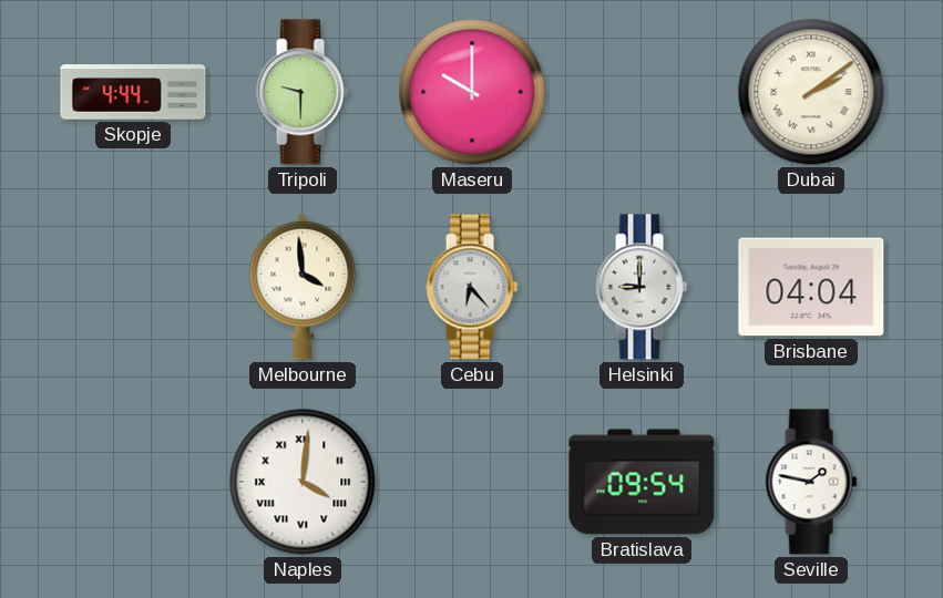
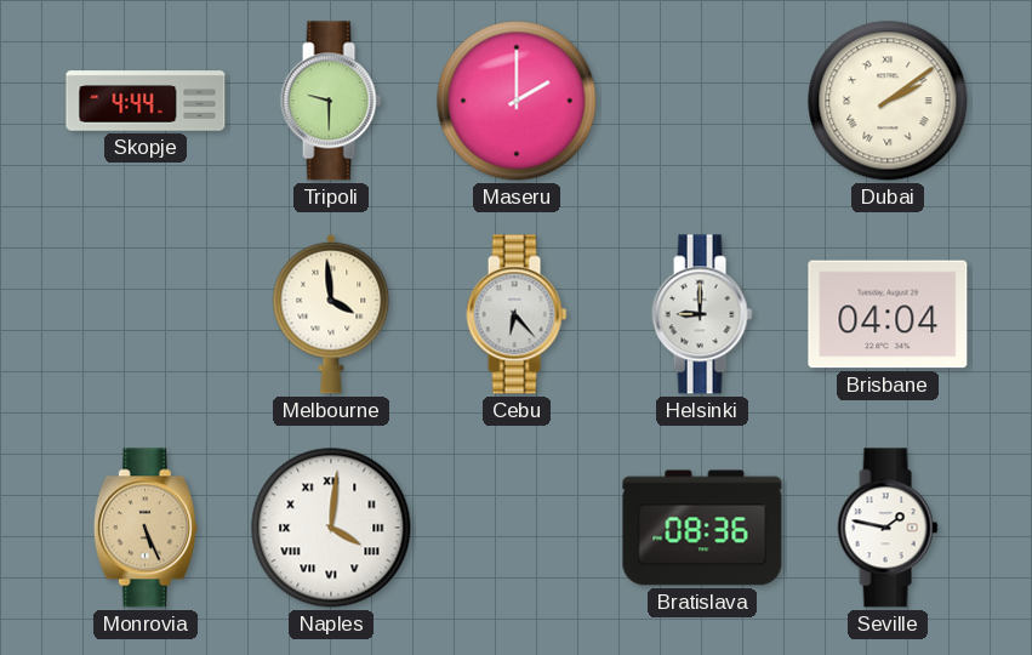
Maseru: 10:00 -> 2:00
Monrovia: none -> 5:26
Bratislava: 09:54 -> 08:36
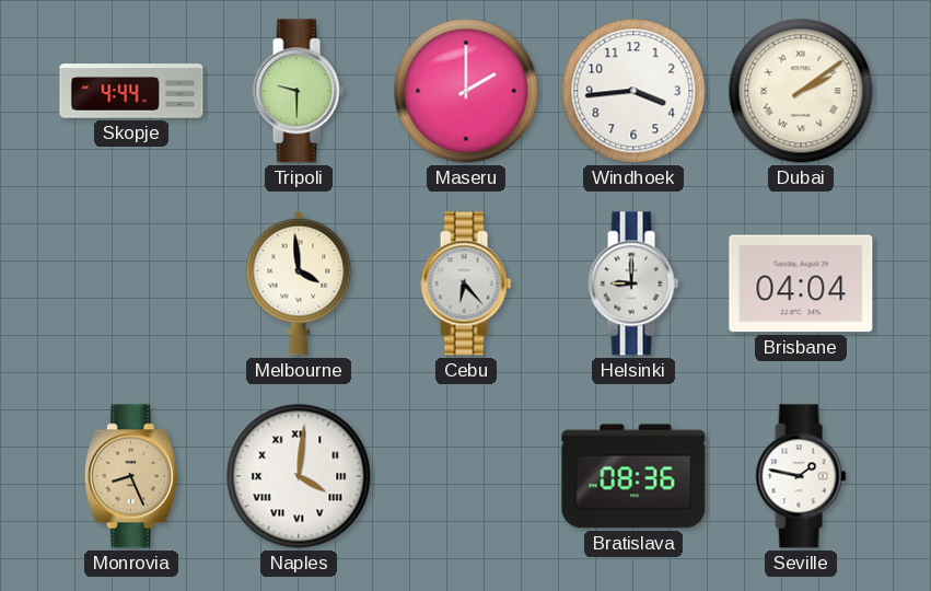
Windhoek: none -> 3:44
Monrovia: 5:26 -> 8:26
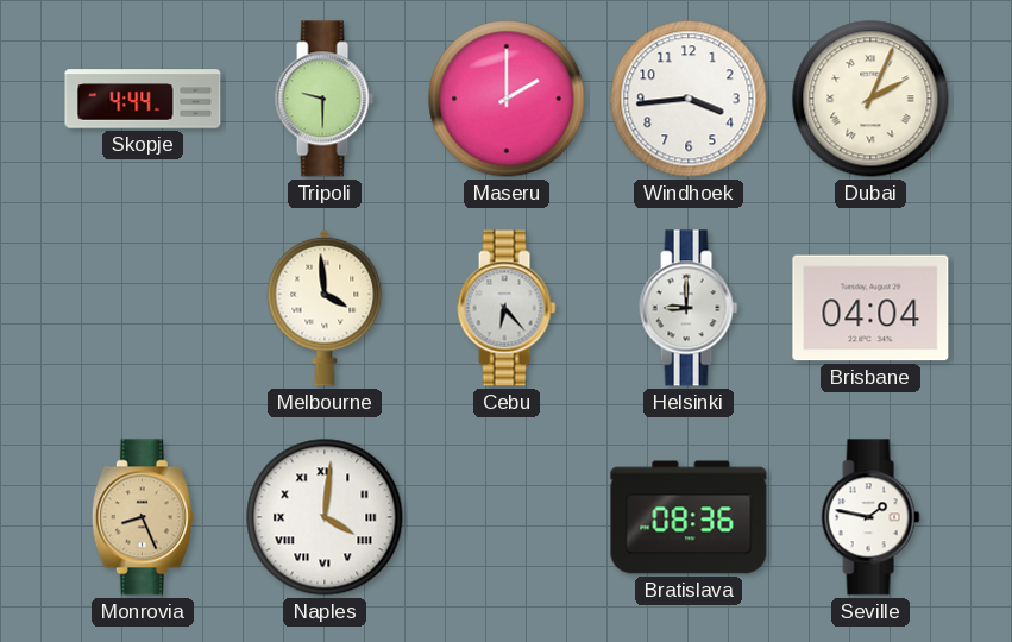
Dubai: 2:09 -> 2:04
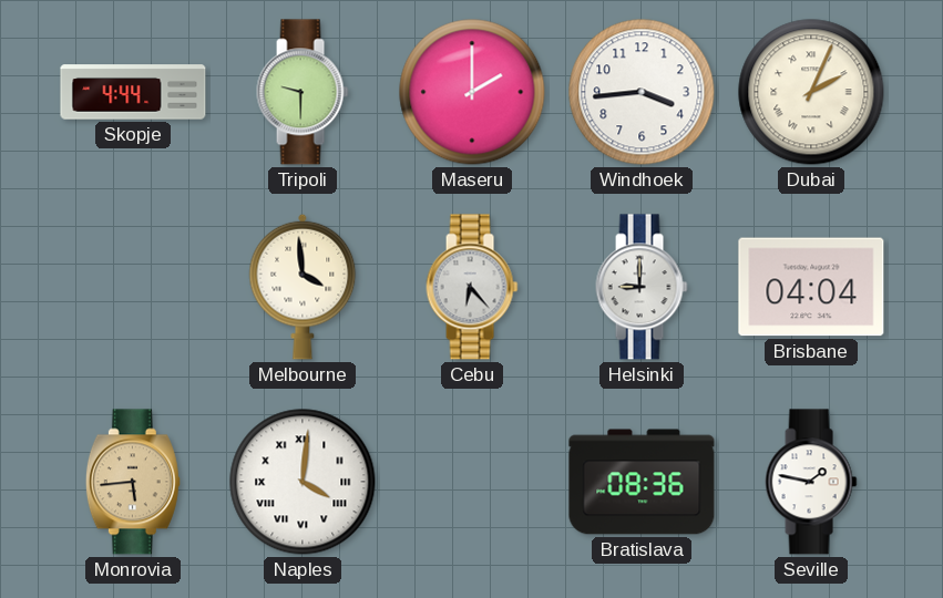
Monrovia: 8:26 -> 5:44
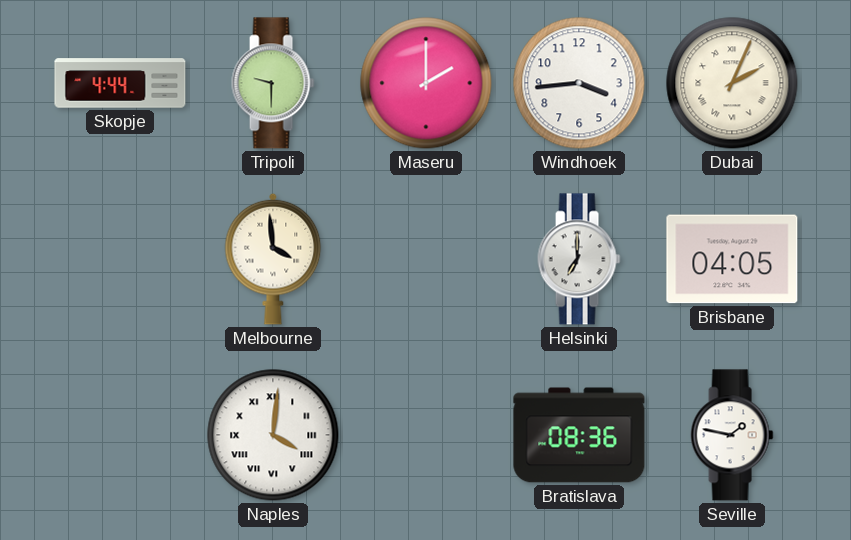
Cebu: 6:23 -> none
Helsinki: 9:00 -> 7:00
Brisbane: 04:04 -> 04:05
Monrovia: 5:44 -> none
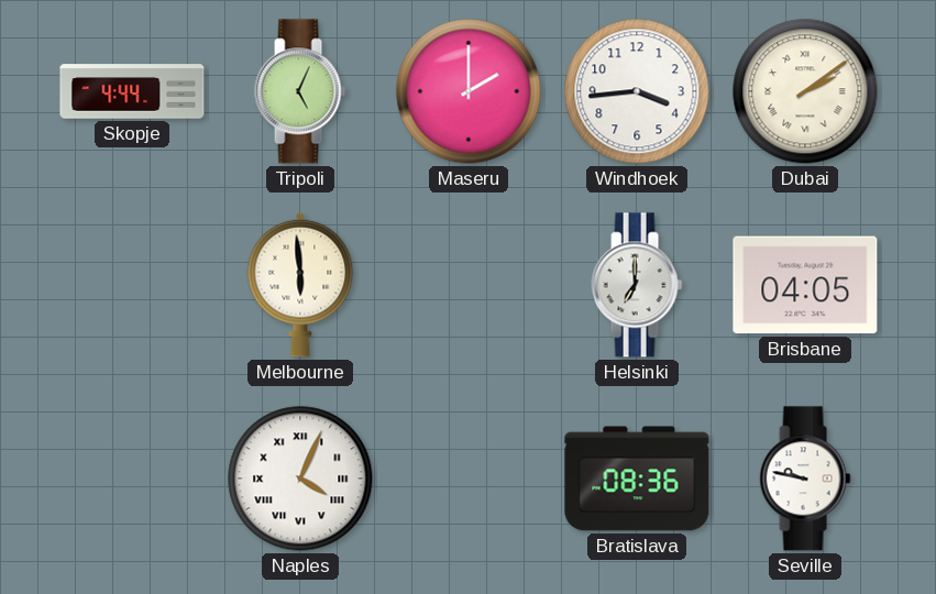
Tripoli: 9:30 -> 5:04
Dubai: 2:04 -> 2:09
Melbourne: 3:59 -> 5:59
Naples: 4:01 -> 4:04
Seville: 1:47 -> 9:47
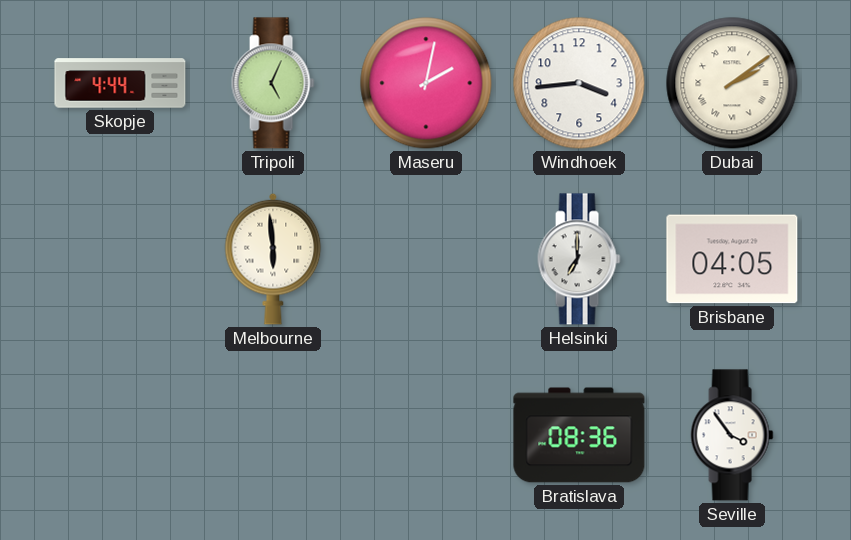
Maseru: 2:00 -> 2:02
Naples: 4:04 -> none
Seville: 9:47 -> 3:54
